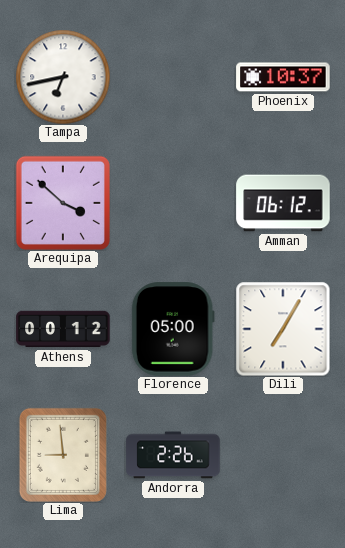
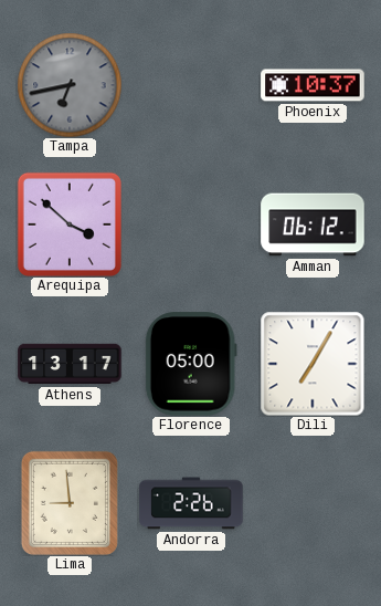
Tampa dial: white -> grey
Athens: 00:12 -> 13:17
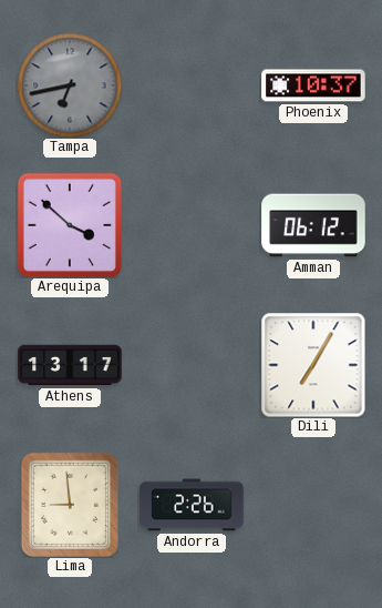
Florence: 05:00 -> none
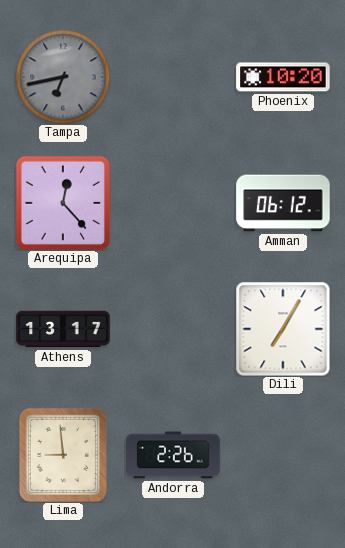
Phoenix: 10:37 -> 10:20
Arequipa: 3:52 -> 12:23
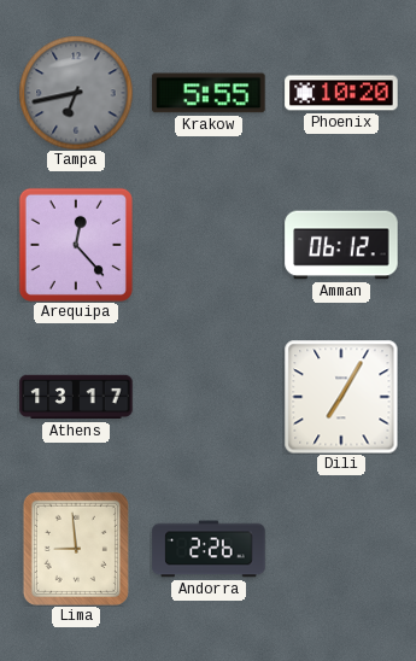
Krakow: none -> 5:55
